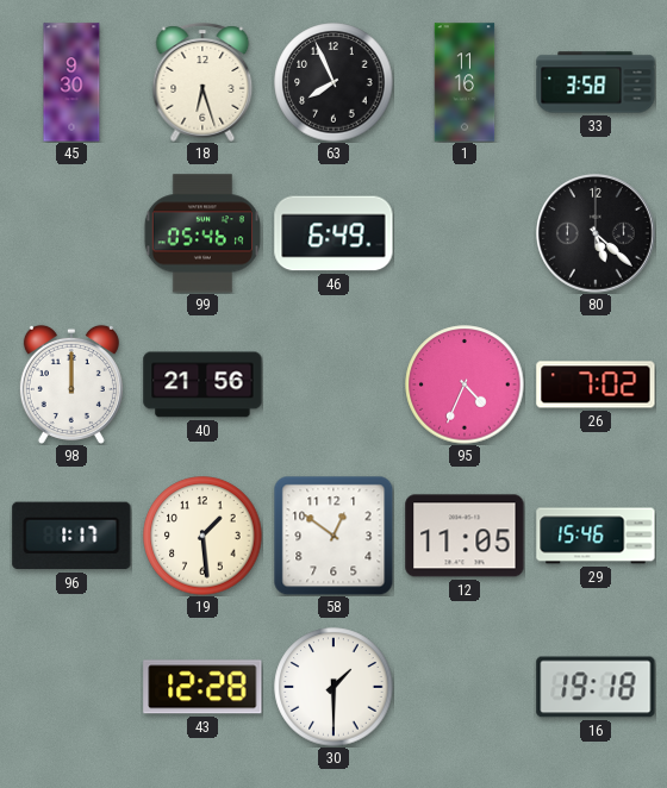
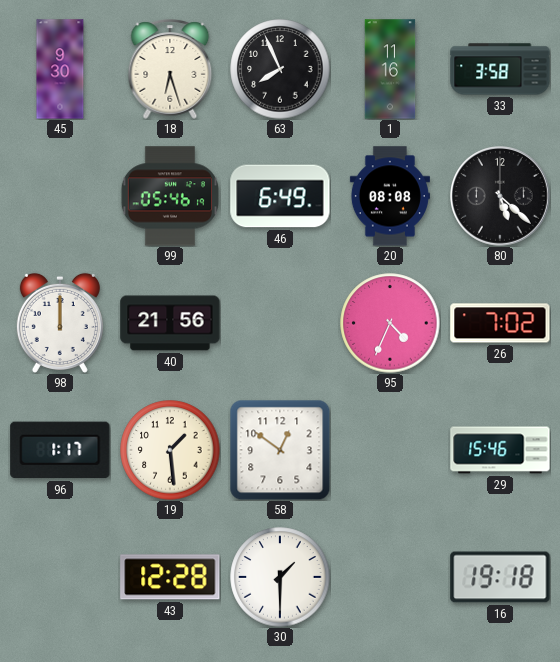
20: none -> 08:08
12: 11:05 -> none
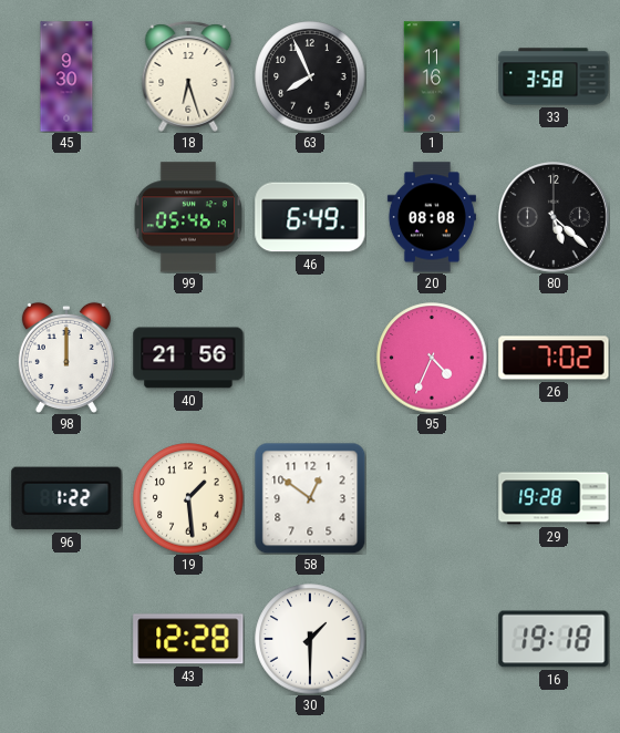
96: 1:17 -> 1:22
29: 15:46 -> 19:28
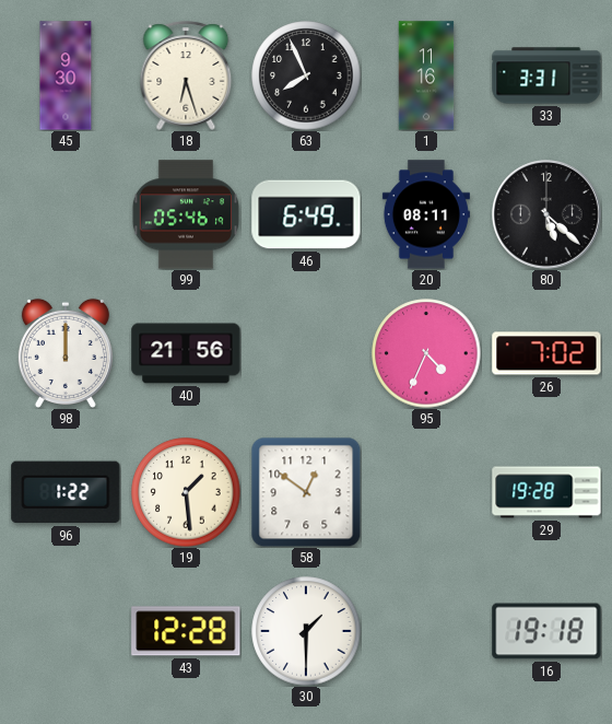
33: 3:58 -> 3:31
20: 08:08 -> 08:11
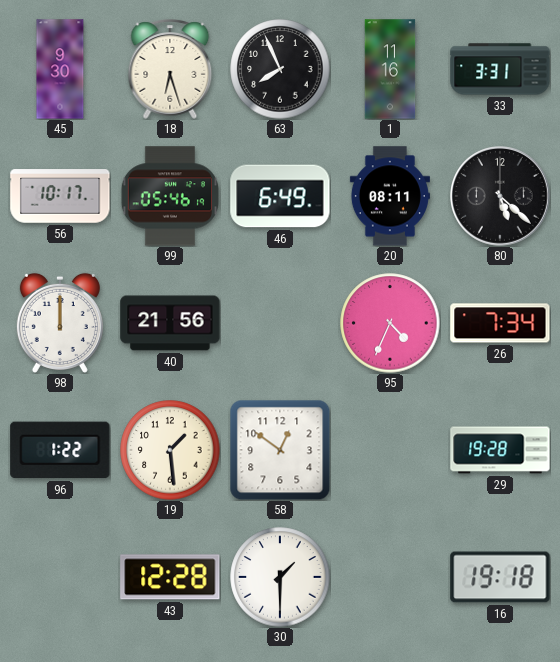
56: none -> 10:17
26: 7:02 -> 7:34
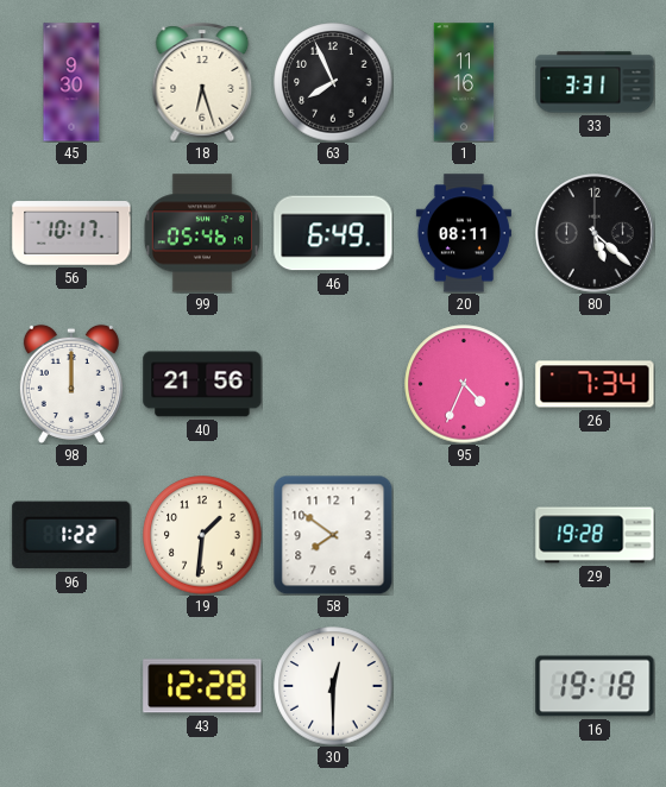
19: 1:29 -> 1:31
58: 12:51 -> 7:51
30: 1:30 -> 12:30
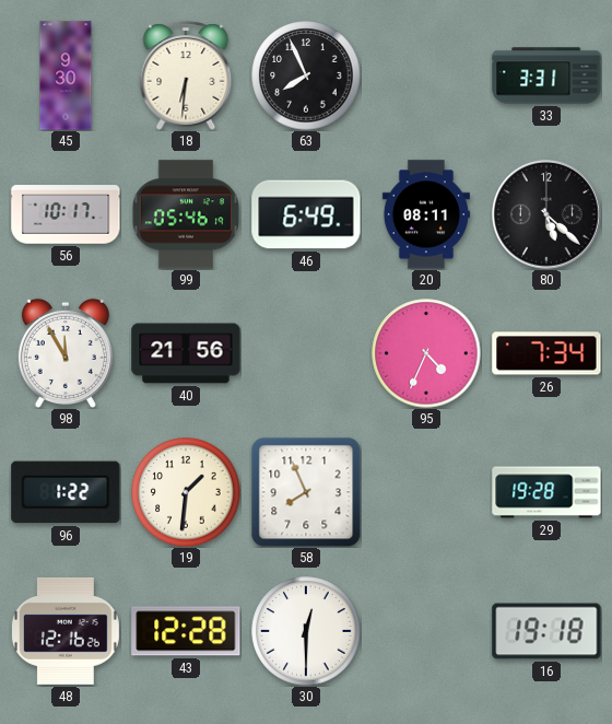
18: 6:27 -> 6:31
1: 11:16 -> none
98: 12:00 -> 11:55
58: 7:51 -> 7:56
48: none -> 12:16
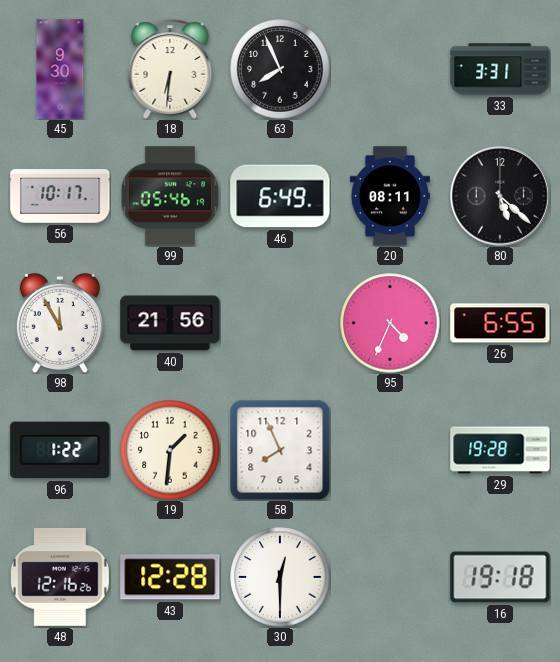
26: 7:34 -> 6:55
